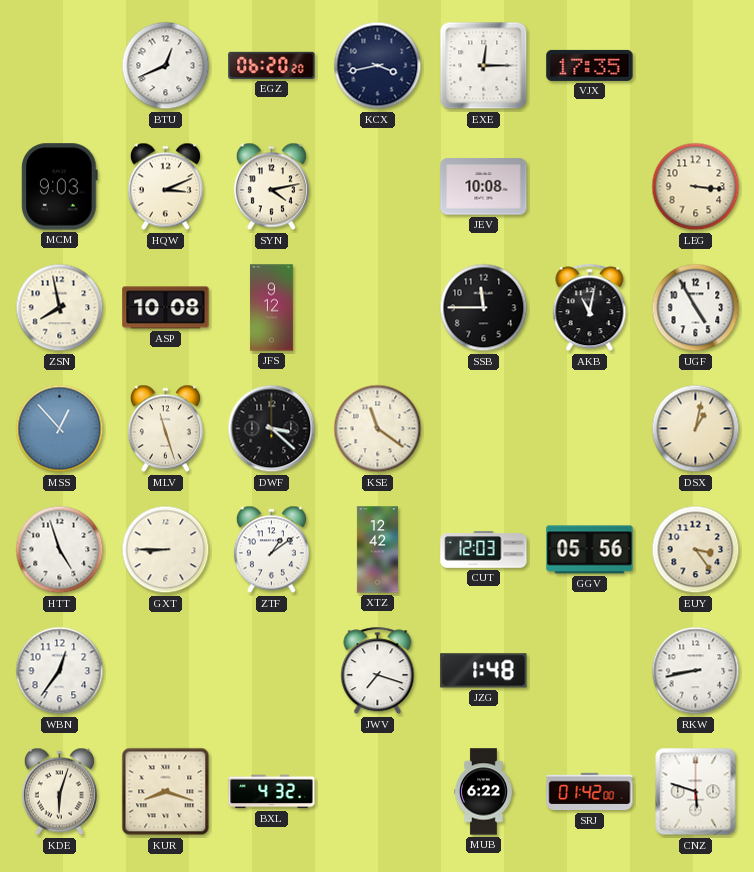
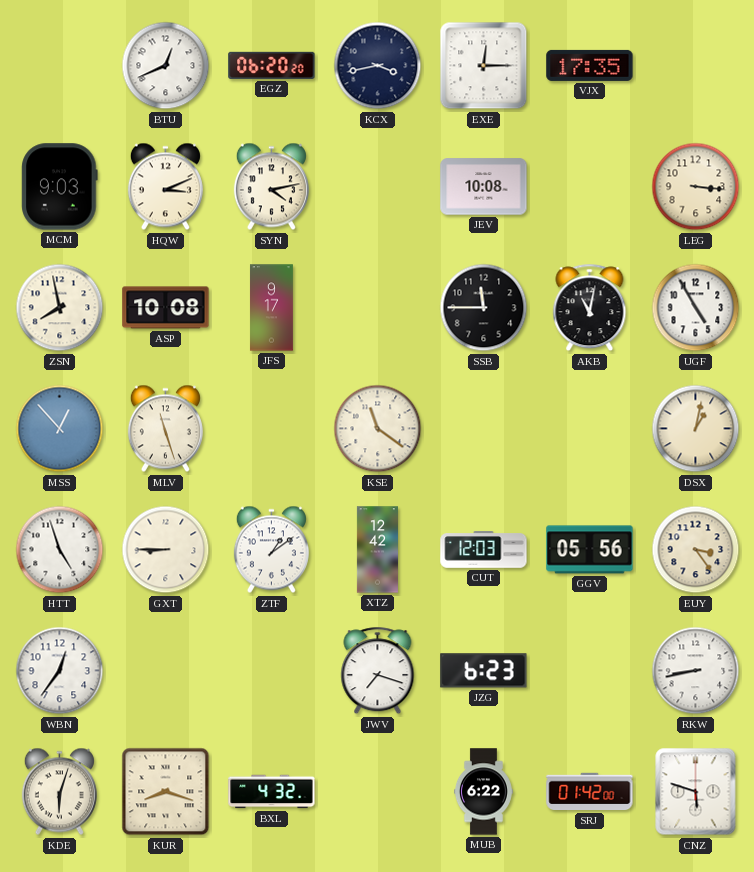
JFS: 9:12 -> 9:17
DWF: 3:22 -> none
JZG: 1:48 -> 6:23
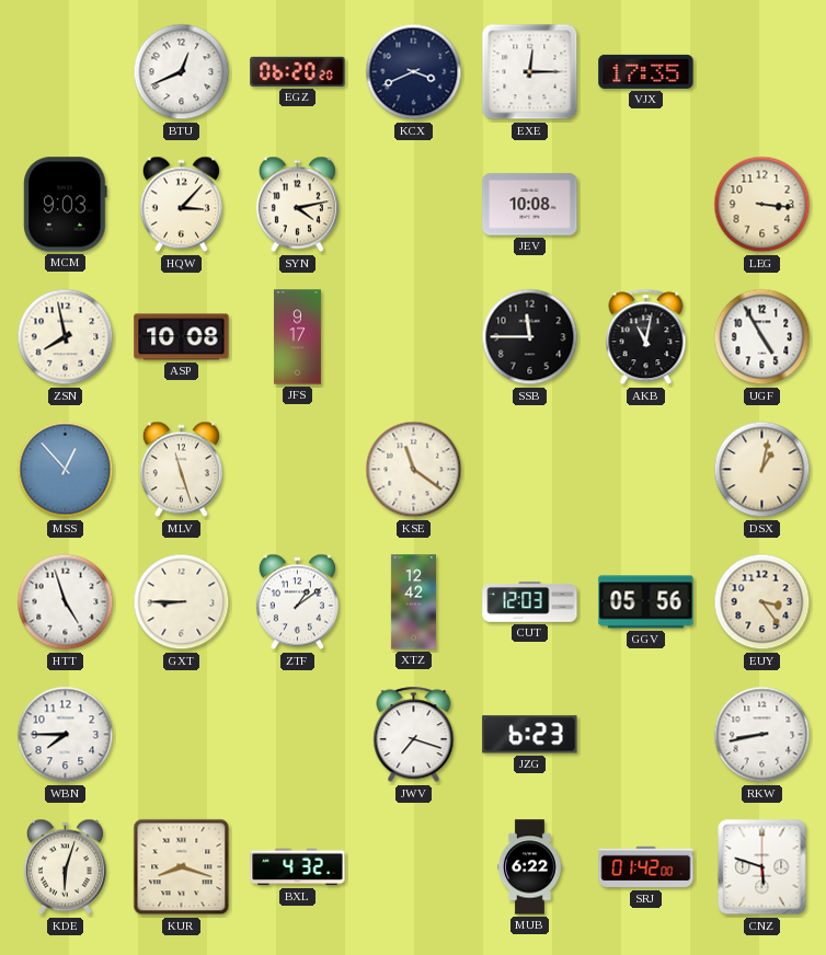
KCX: 3:43 -> 3:41
HQW: 3:11 -> 3:07
WBN: 12:36 -> 7:45
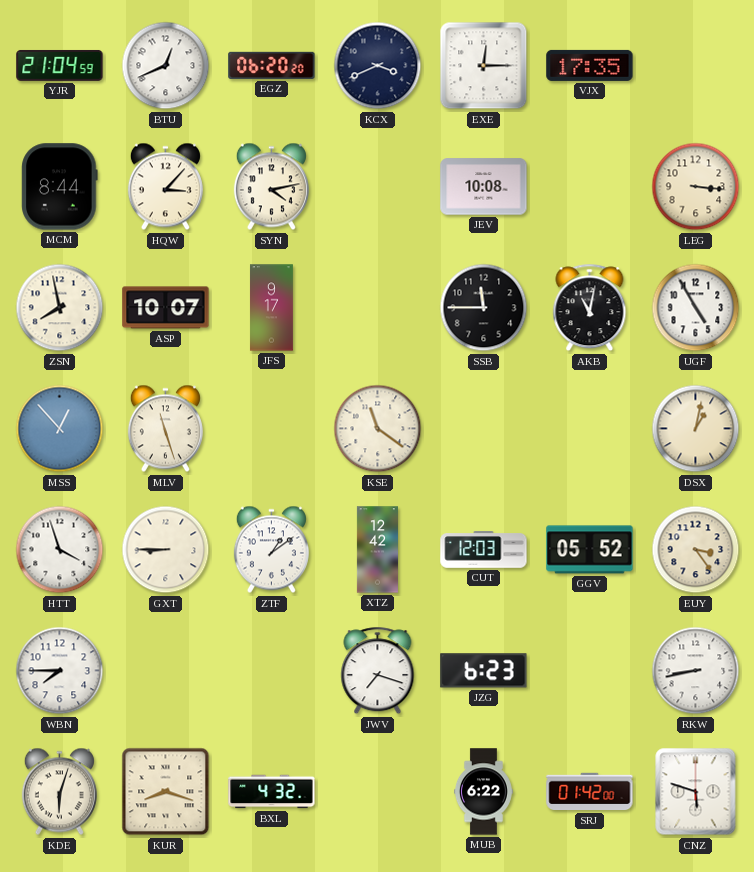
YJR: none -> 21:04
MCM: 9:03 -> 8:44
ASP: 10:08 -> 10:07
HTT: 4:57 -> 3:57
GGV: 05:56 -> 05:52
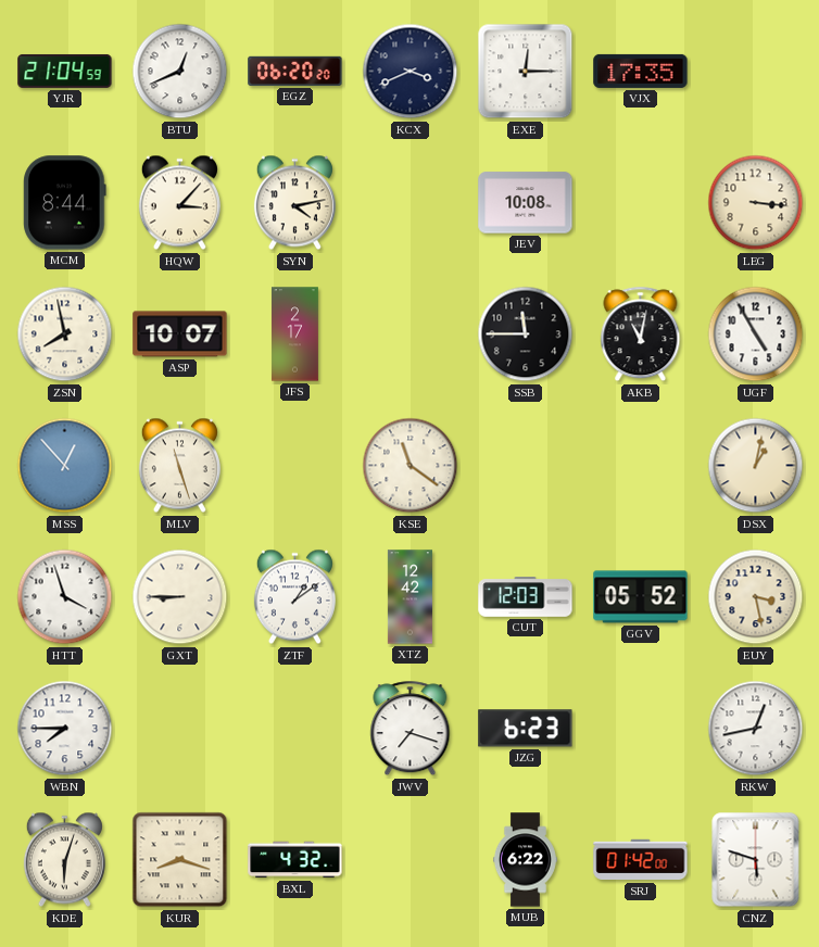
JFS: 9:17 -> 2:17
EUY: 3:24 -> 3:28
RKW: 8:43 -> 12:43
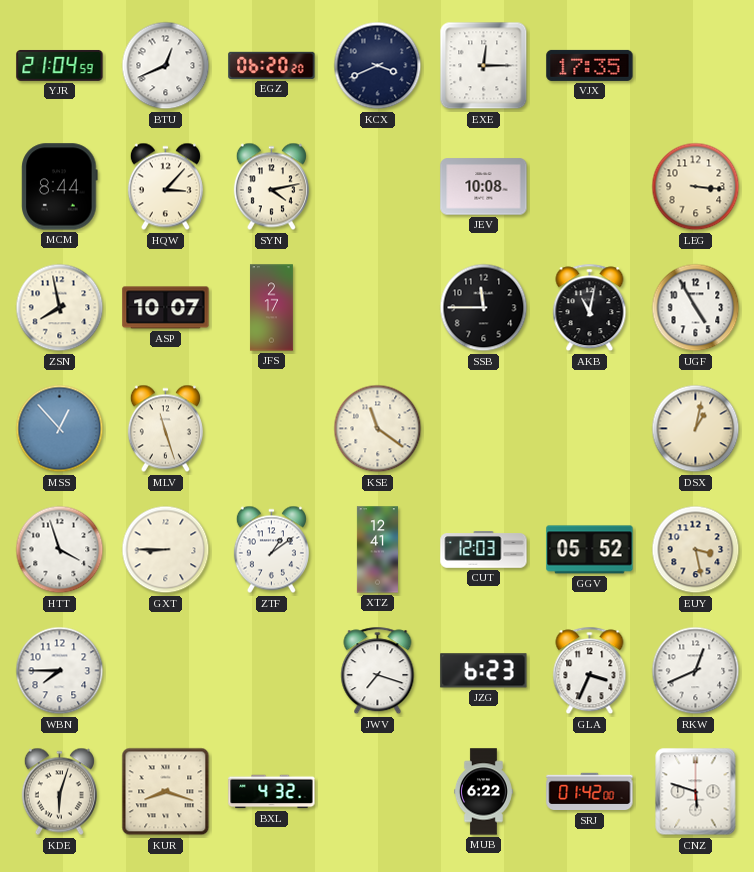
XTZ: 12:42 -> 12:41
GLA: none -> 3:34
RKW: 12:43 -> 12:41
